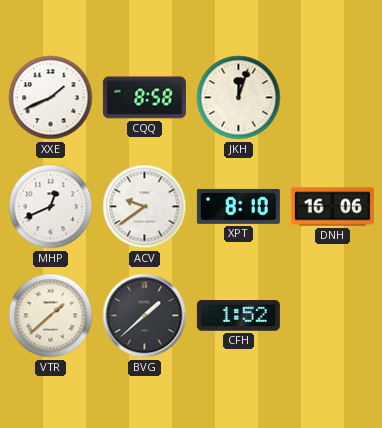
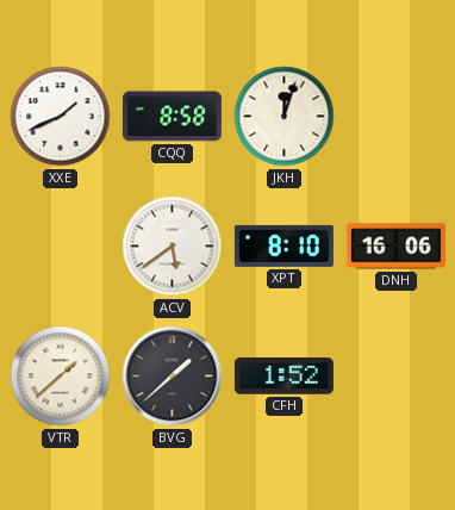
MHP: 12:41 -> none
ACV: 9:39 -> 5:39
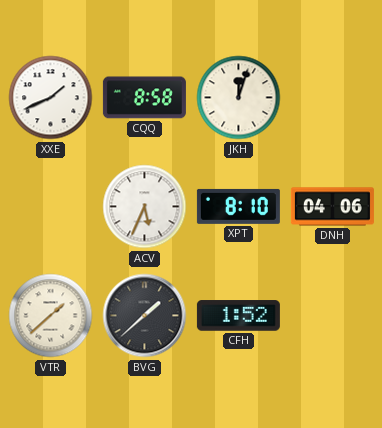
ACV: 5:39 -> 5:34
DNH: 16:06 -> 04:06
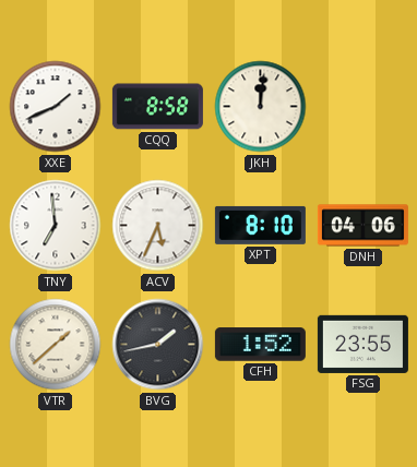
JKH: 12:03 -> 12:01
TNY: none -> 6:59
BVG: 1:38 -> 1:43
FSG: none -> 23:55
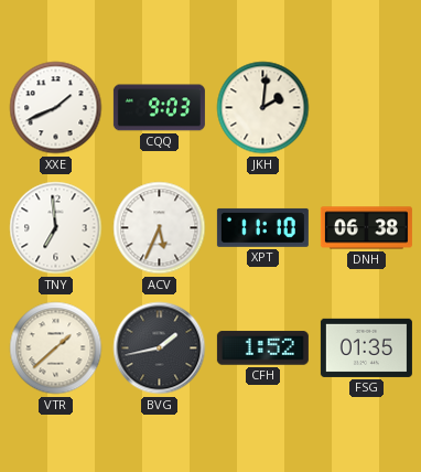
CQQ: 8:58 -> 9:03
JKH: 12:01 -> 2:01
XPT: 8:10 -> 11:10
DNH: 04:06 -> 06:38
FSG: 23:55 -> 01:35
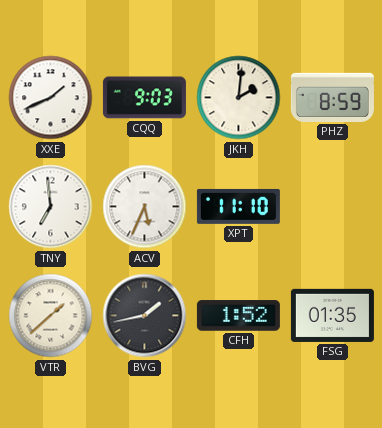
PHZ: none -> 8:59
DNH: 06:38 -> none
